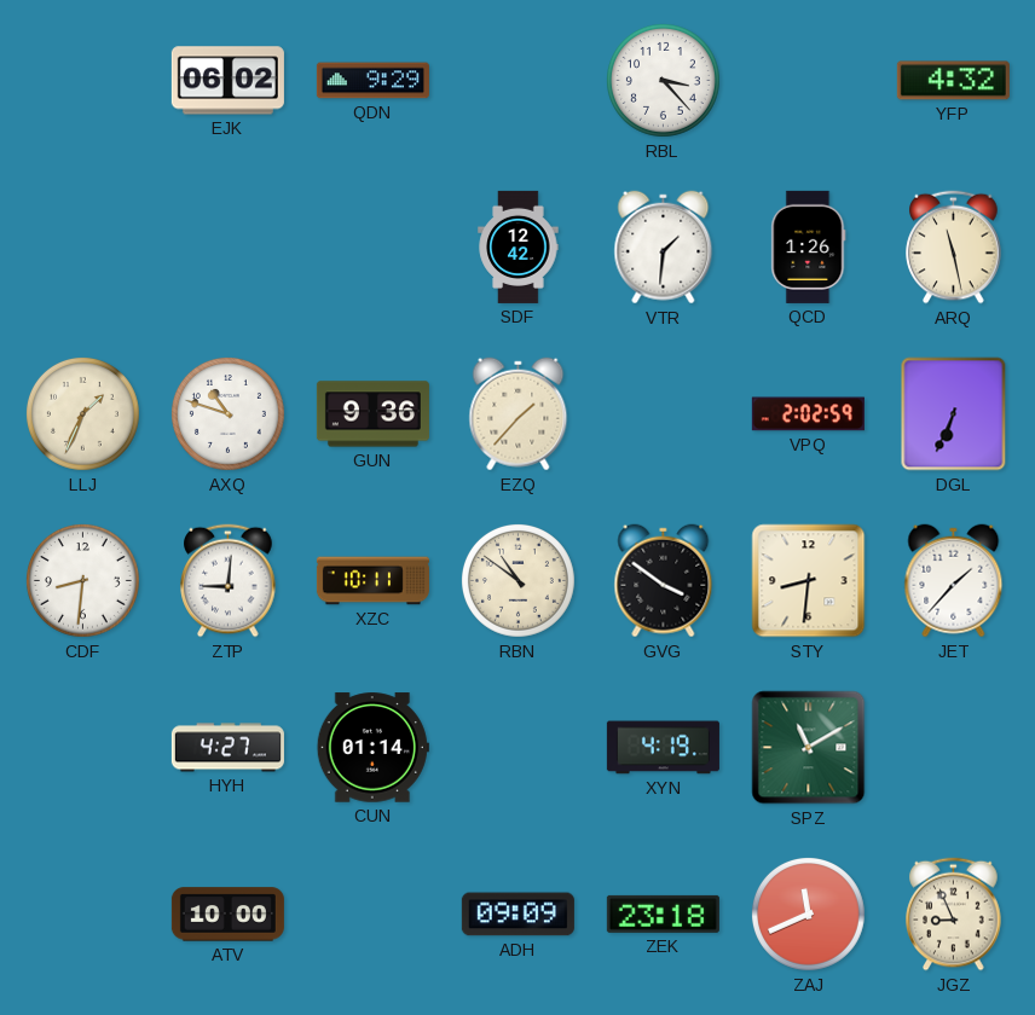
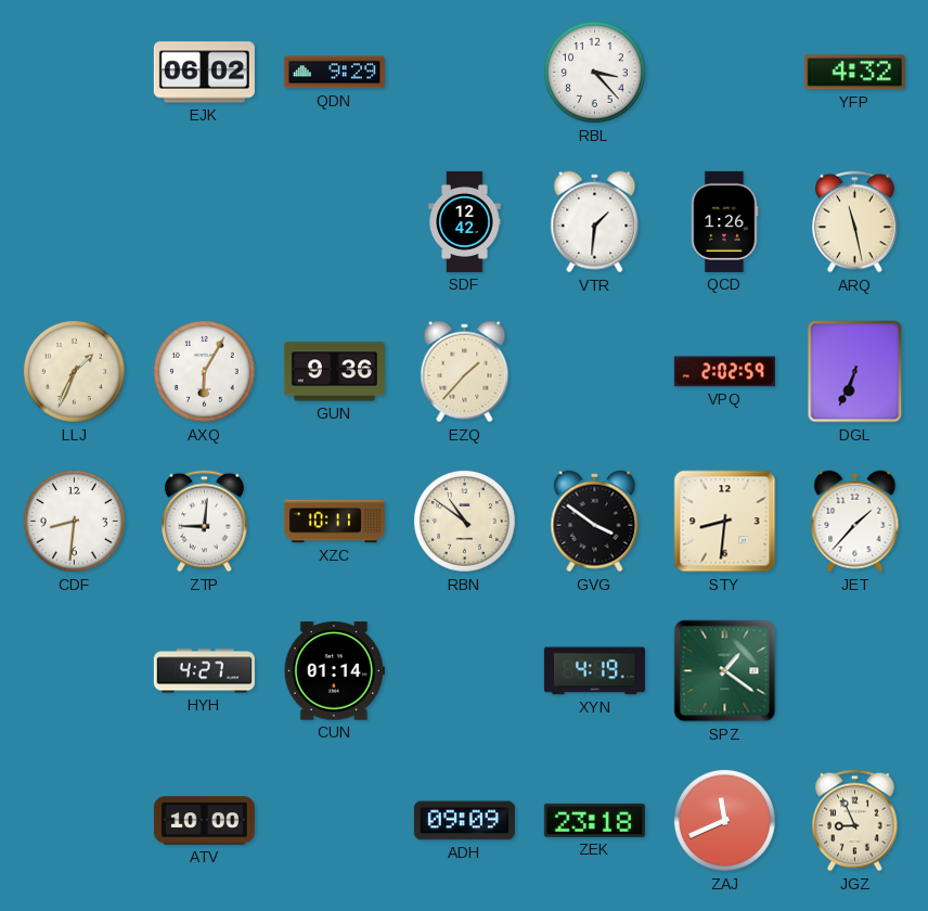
AXQ: 10:48 -> 6:05
SPZ: 11:10 -> 1:21
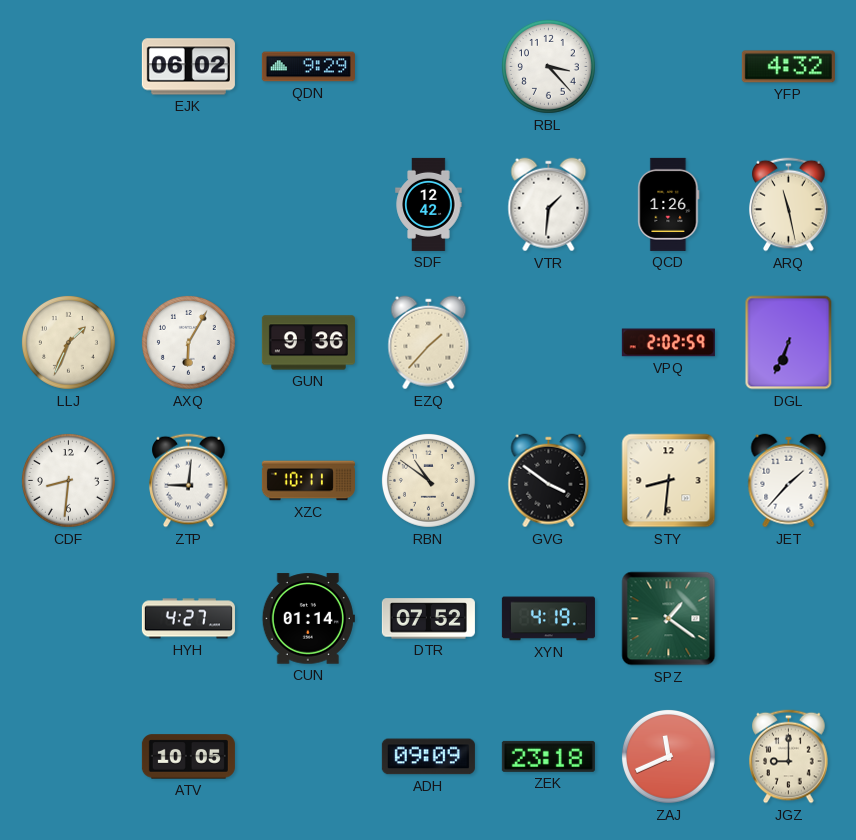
DTR: none -> 07:52
ATV: 10:00 -> 10:05
JGZ: 8:56 -> 9:00
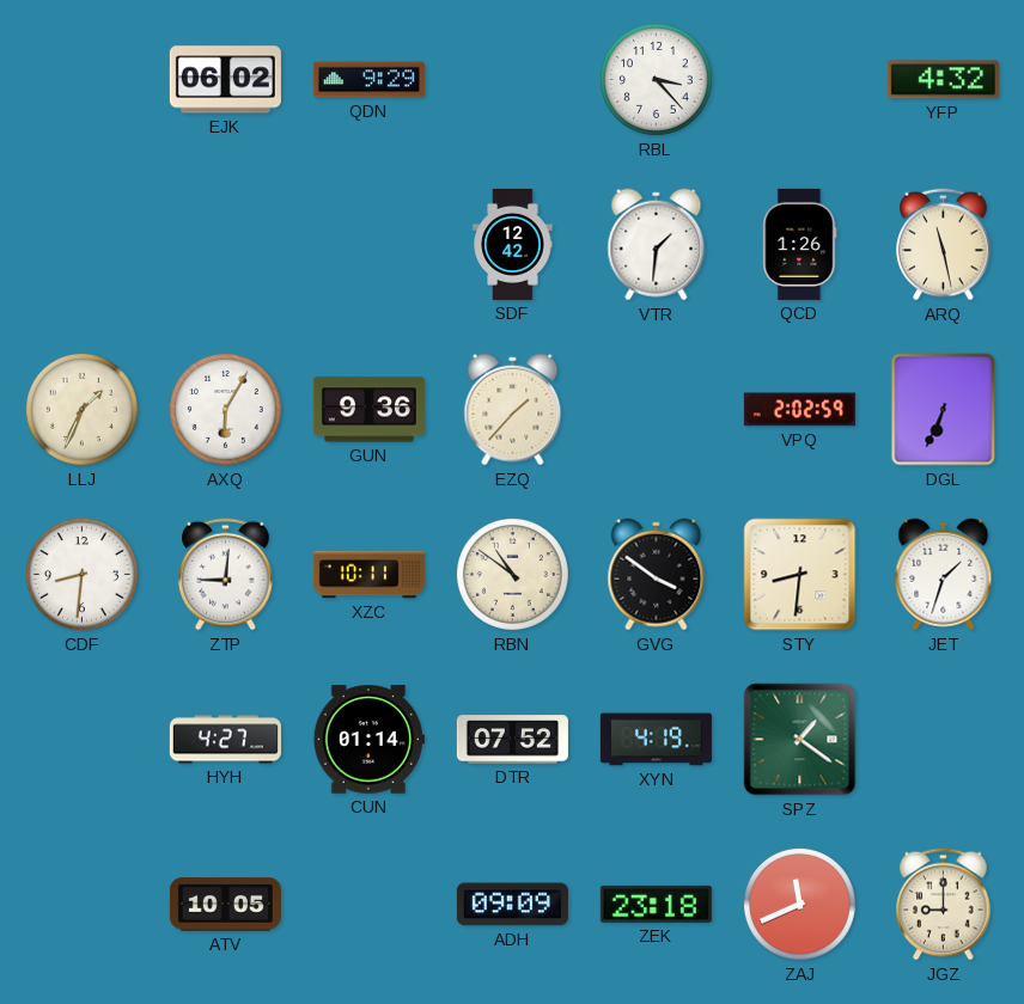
JET: 1:37 -> 1:33
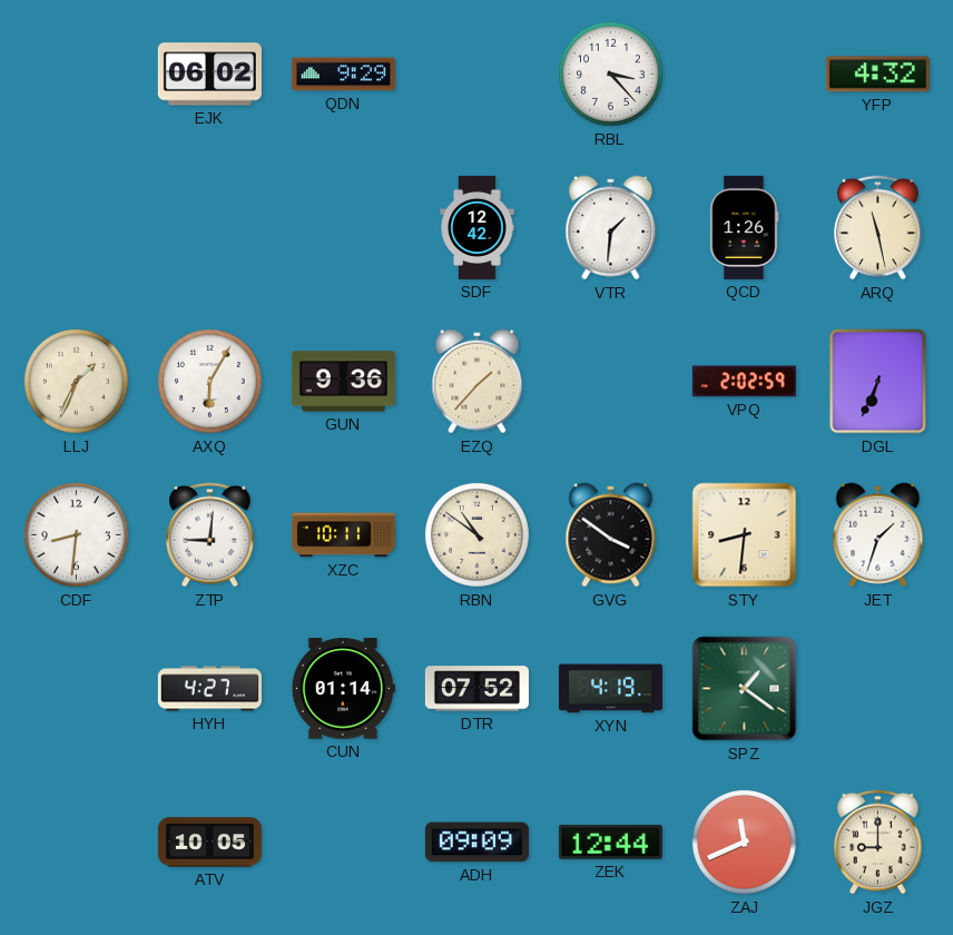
ZEK: 23:18 -> 12:44
